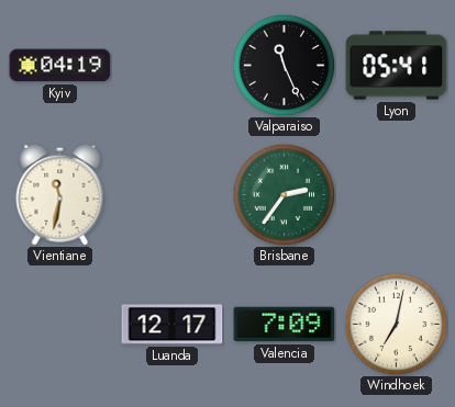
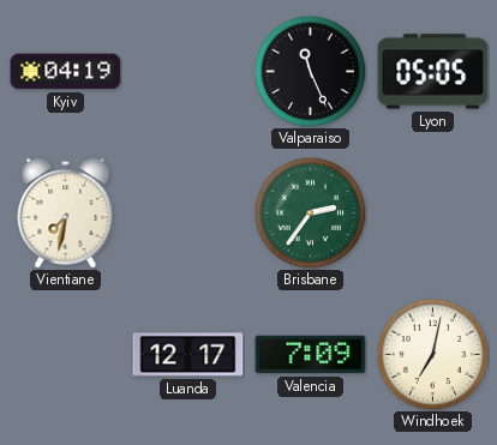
Lyon: 05:41 -> 05:05
Vientiane: 11:32 -> 7:32
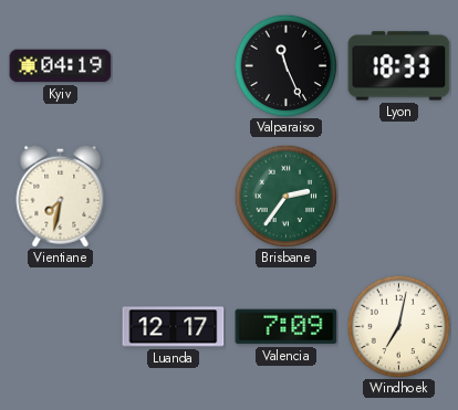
Lyon: 05:05 -> 18:33
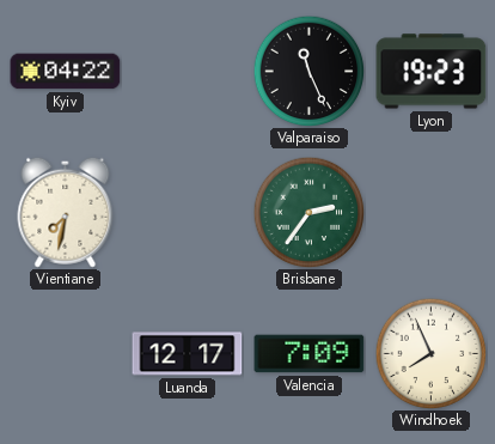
Kyiv: 04:19 -> 04:22
Lyon: 18:33 -> 19:23
Windhoek: 7:02 -> 7:56
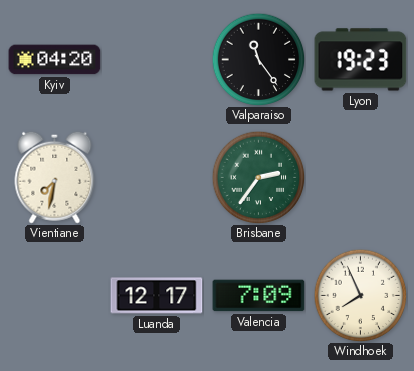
Kyiv: 04:22 -> 04:20
Valparaiso: 11:26 -> 11:24
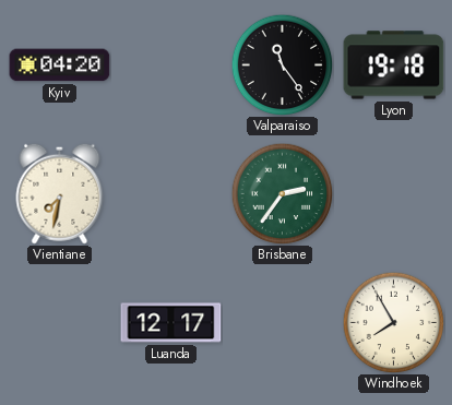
Lyon: 19:23 -> 19:18
Valencia: 7:09 -> none
Windhoek: 7:56 -> 7:55
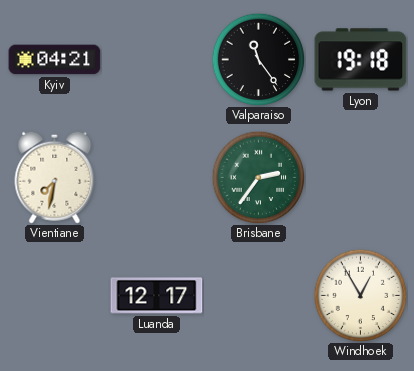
Kyiv: 04:20 -> 04:21
Windhoek: 7:55 -> 12:55
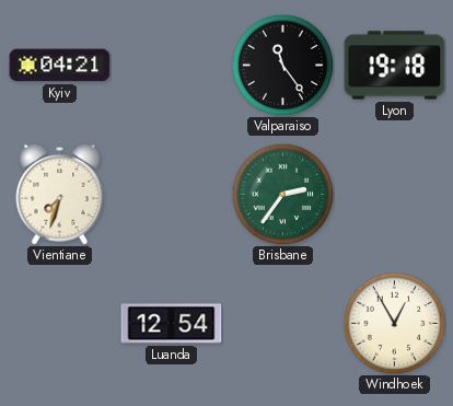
Vientiane: 7:32 -> 7:33
Luanda: 12:17 -> 12:54
